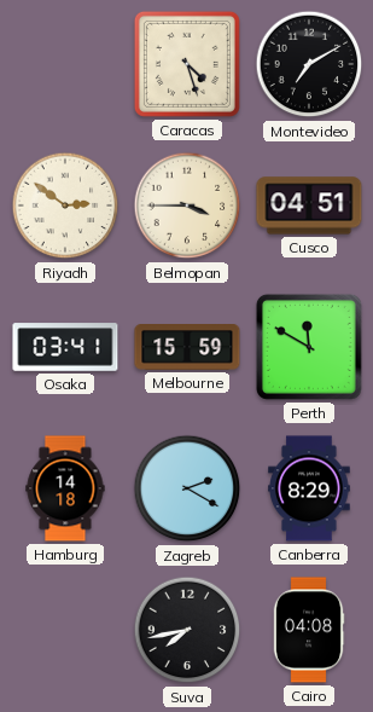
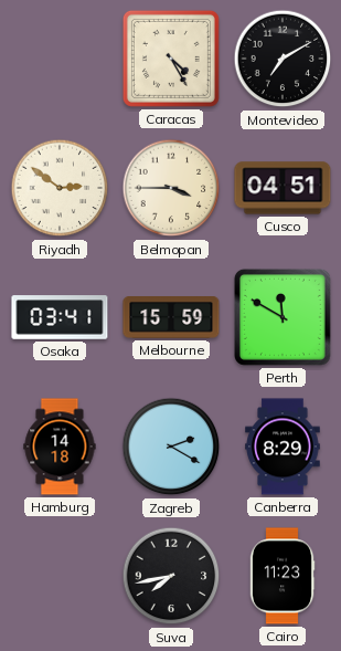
Caracas: 4:27 -> 4:25
Cairo: 04:08 -> 11:23
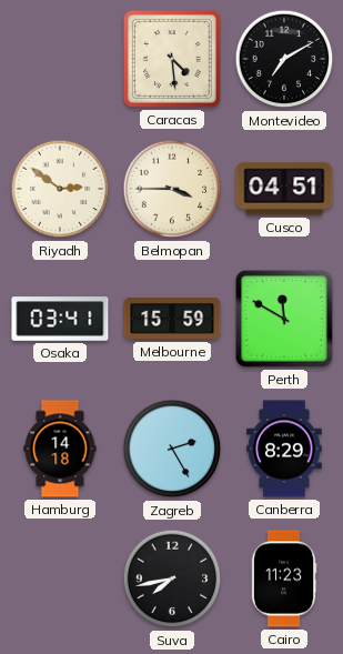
Caracas: 4:25 -> 4:29
Zagreb: 2:20 -> 2:25
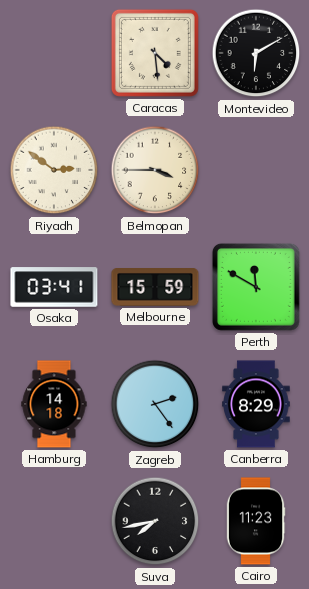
Montevideo: 7:10 -> 6:10
Cusco: 04:51 -> none
Zagreb: 2:25 -> 2:24
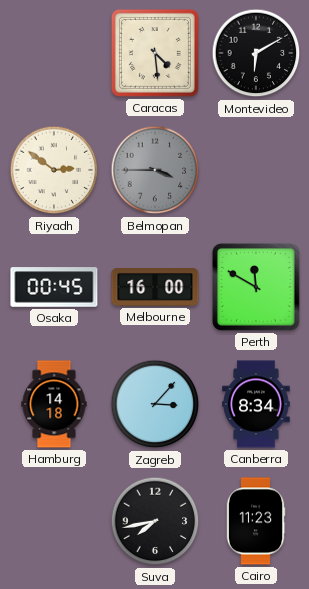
Belmopan dial: cream -> grey
Osaka: 03:41 -> 00:45
Melbourne: 15:59 -> 16:00
Zagreb: 2:24 -> 3:07
Canberra: 8:29 -> 8:34
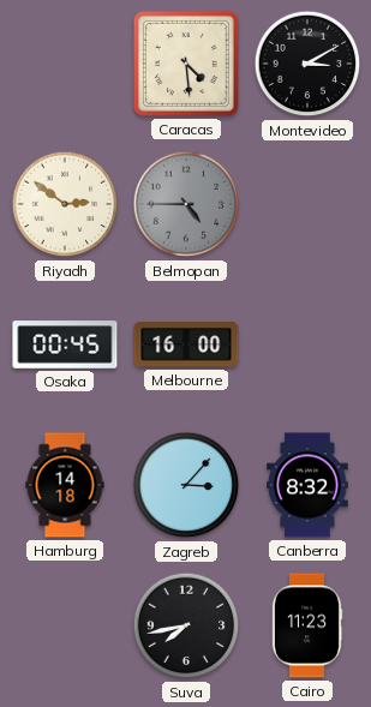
Montevideo: 6:10 -> 3:10
Belmopan: 3:45 -> 4:45
Perth: 11:50 -> none
Canberra: 8:34 -> 8:32
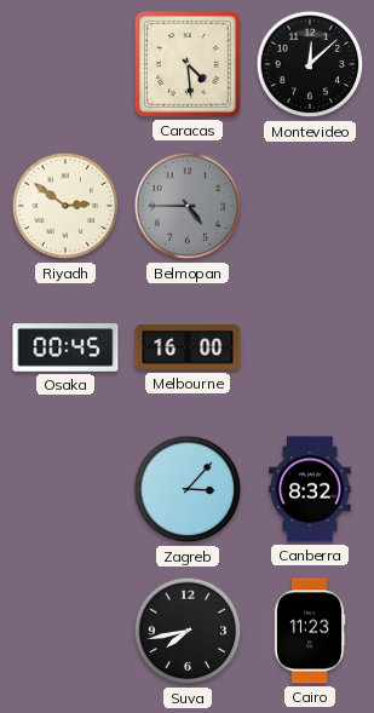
Montevideo: 3:10 -> 12:08
Hamburg: 14:18 -> none
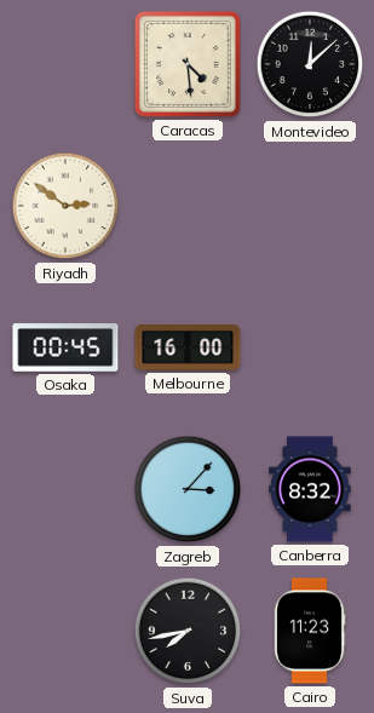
Belmopan: 4:45 -> none
